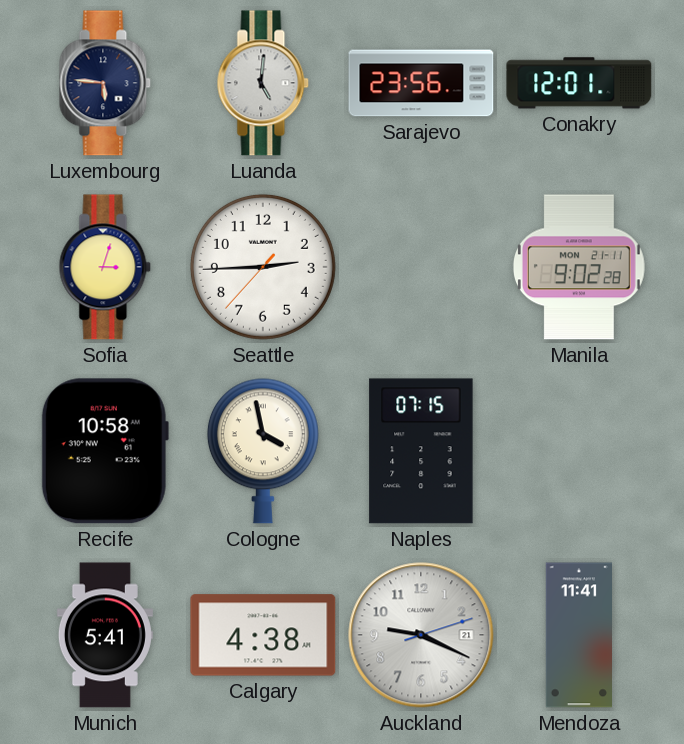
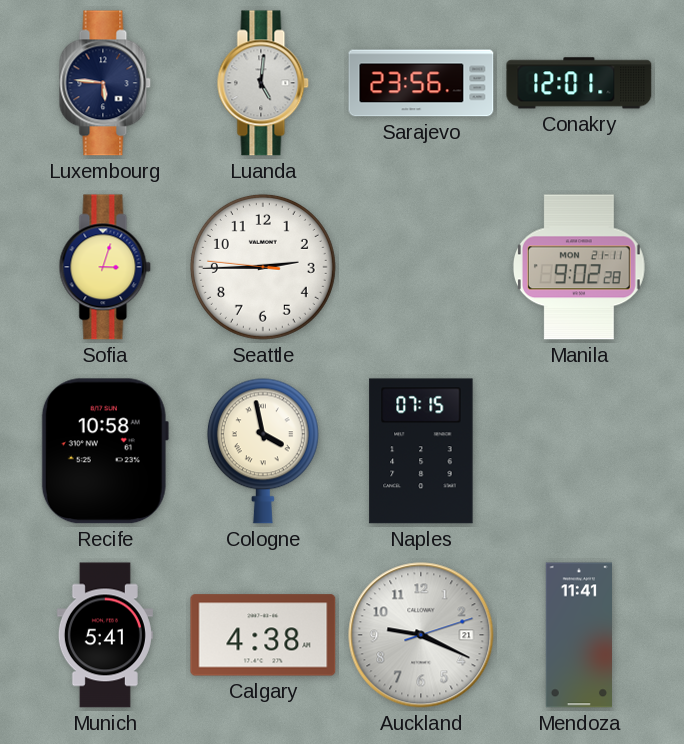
Seattle: 2:44:37 -> 2:44:46
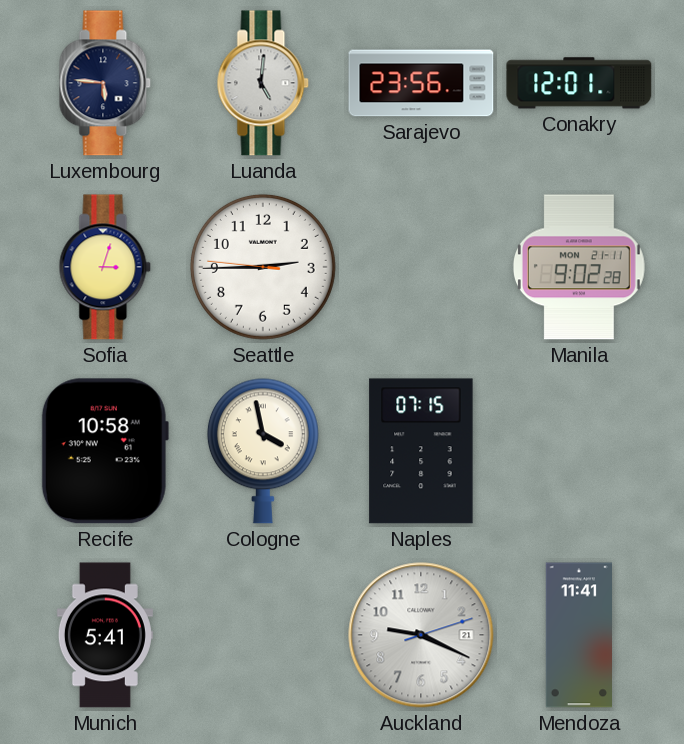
Calgary: 4:38 -> none
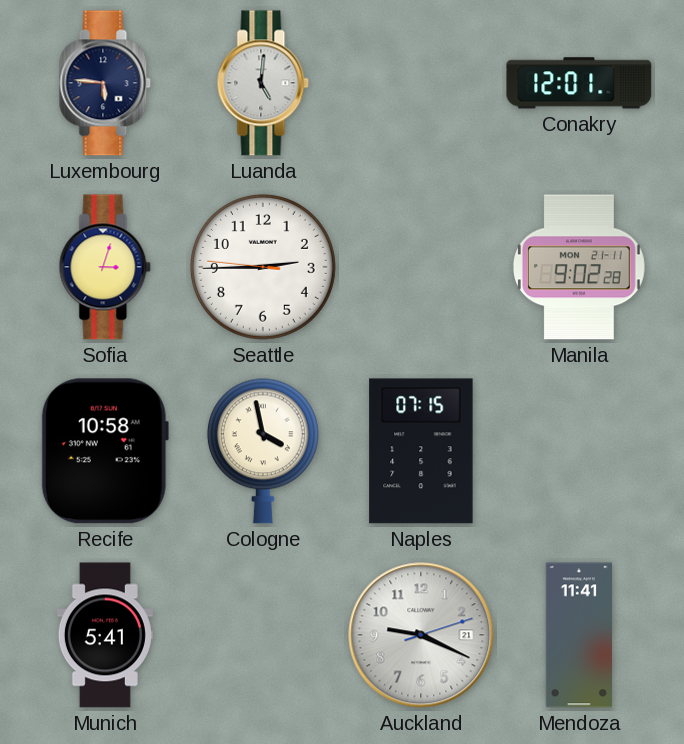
Sarajevo: 23:56 -> none
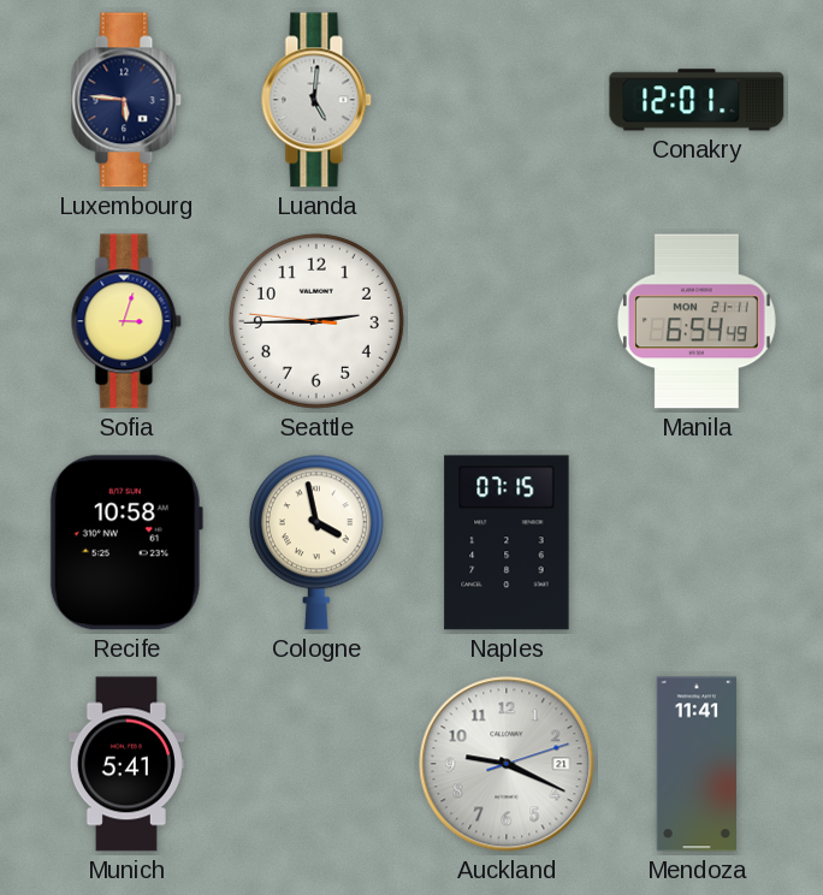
Manila: 9:02 -> 6:54
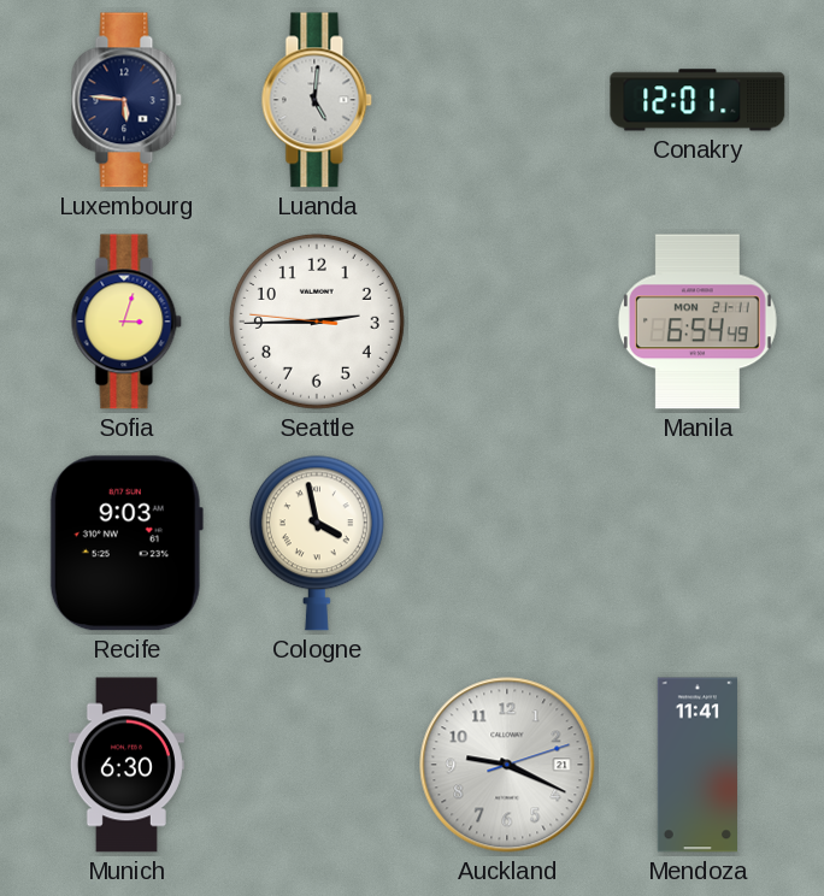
Recife: 10:58 -> 9:03
Naples: 07:15 -> none
Munich: 5:41 -> 6:30
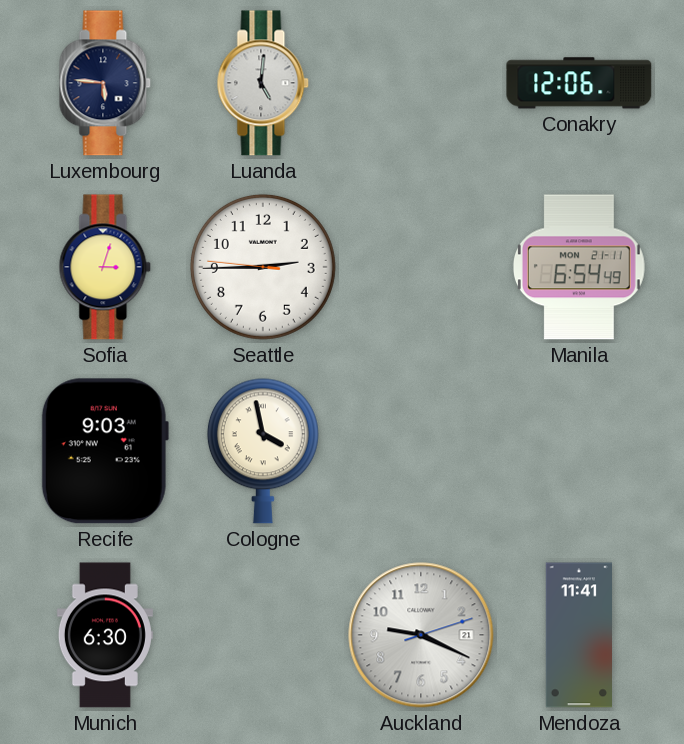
Conakry: 12:01 -> 12:06
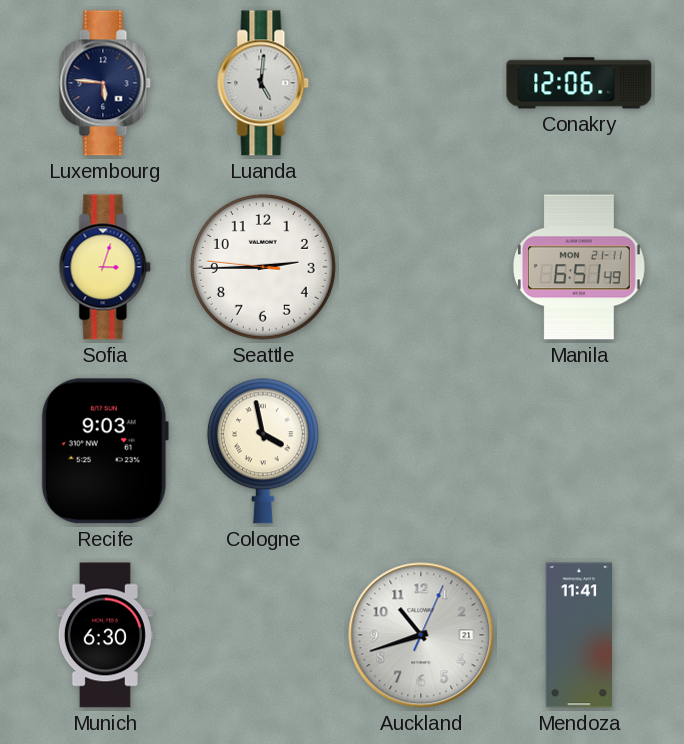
Manila: 6:54 -> 6:51
Auckland: 9:19 -> 10:42
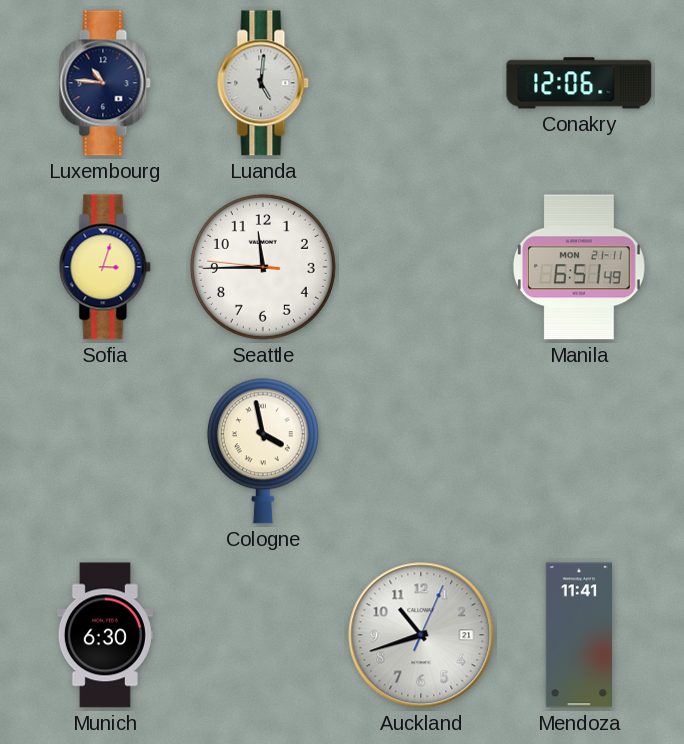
Luxembourg: 5:46 -> 10:46
Seattle: 2:44 -> 11:44
Recife: 9:03 -> none
